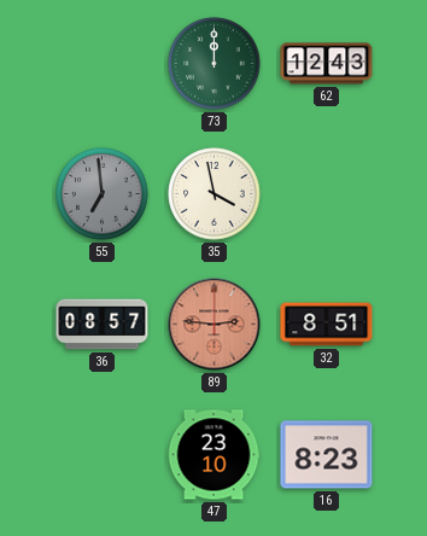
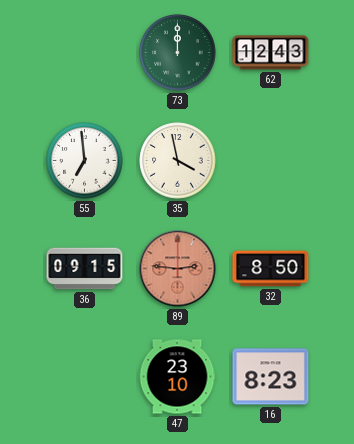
55 dial: grey -> white
36: 08:57 -> 09:15
32: 8:51 -> 8:50
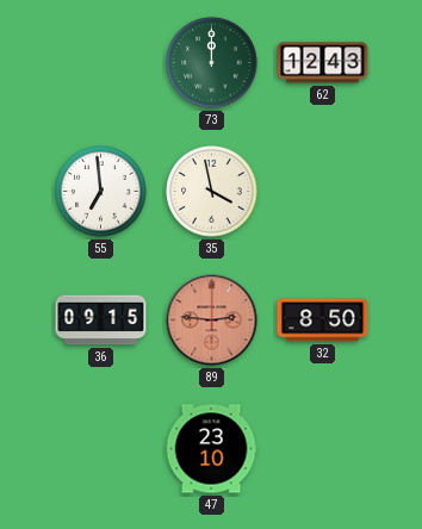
16: 8:23 -> none
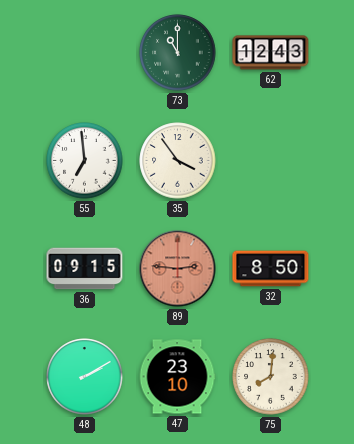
73: 12:00 -> 11:00
35: 3:58 -> 3:54
48: none -> 2:10
75: none -> 8:01
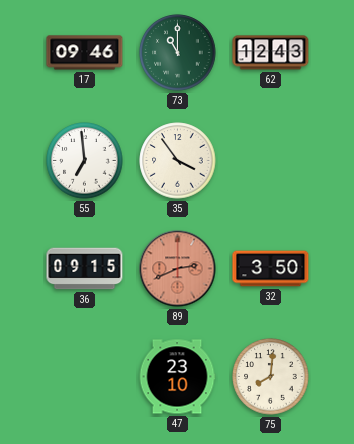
17: none -> 09:46
89: 2:46 -> 2:41
32: 8:50 -> 3:50
48: 2:10 -> none
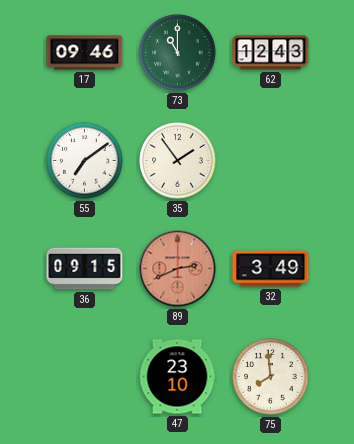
55: 6:59 -> 7:09
35: 3:54 -> 1:54
32: 3:50 -> 3:49
75: 8:01 -> 7:59
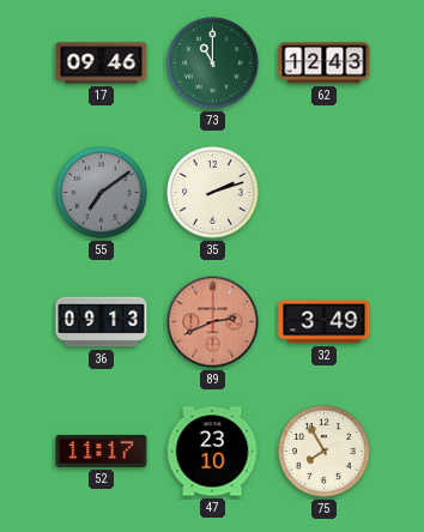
55 dial: white -> grey
35: 1:54 -> 2:12
36: 09:15 -> 09:13
52: none -> 11:17
75: 7:59 -> 7:55
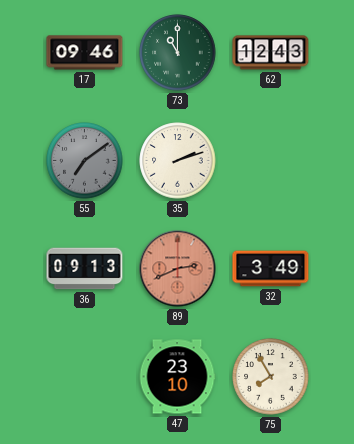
52: 11:17 -> none
